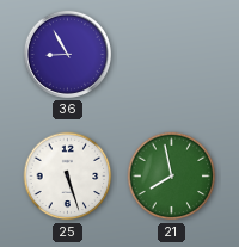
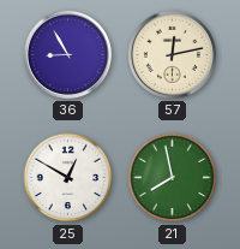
57: none -> 12:13
25: 5:27 -> 12:50
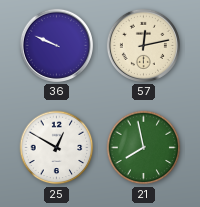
36: 8:55 -> 9:49
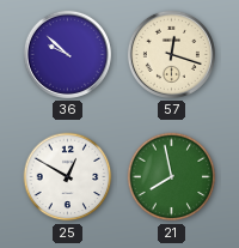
36: 9:49 -> 9:52
57: 12:13 -> 12:18
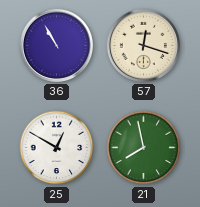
36: 9:52 -> 10:55
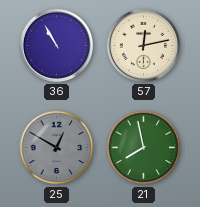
57: 12:18 -> 12:13
25 dial: white -> grey
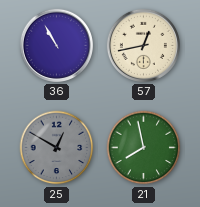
57: 12:13 -> 12:43
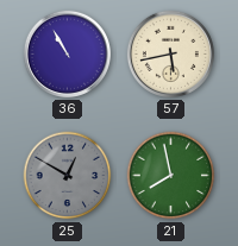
57: 12:43 -> 5:43
